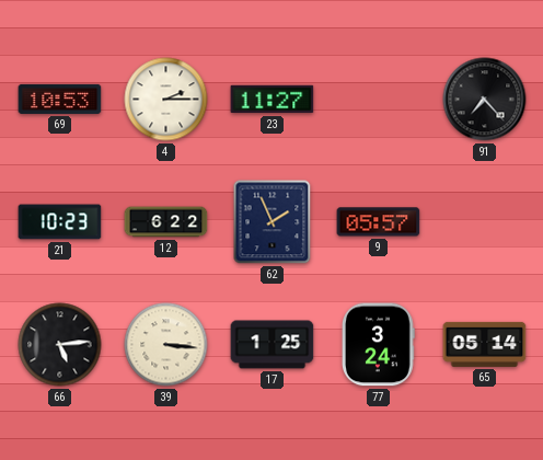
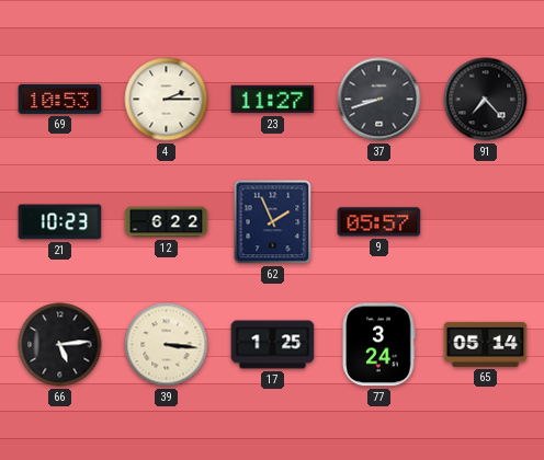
37: none -> 8:42
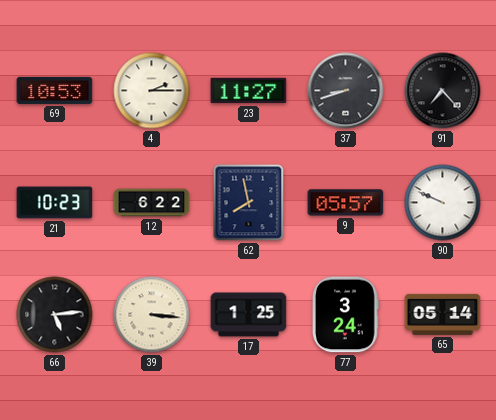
62: 1:56 -> 7:58
90: none -> 9:49
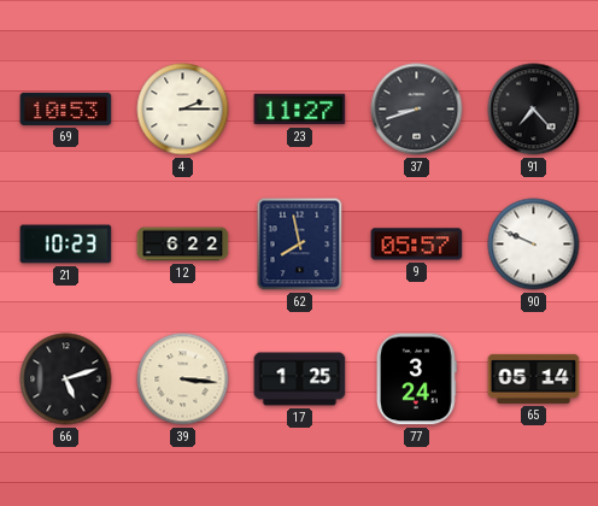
66: 5:14 -> 5:12
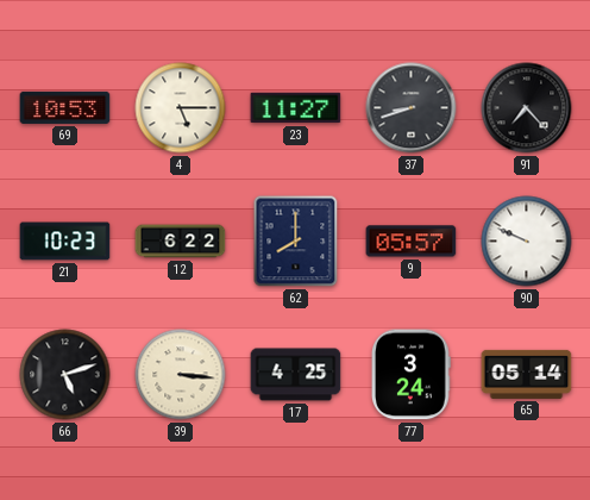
4: 2:15 -> 5:15
62: 7:58 -> 8:00
17: 1:25 -> 4:25
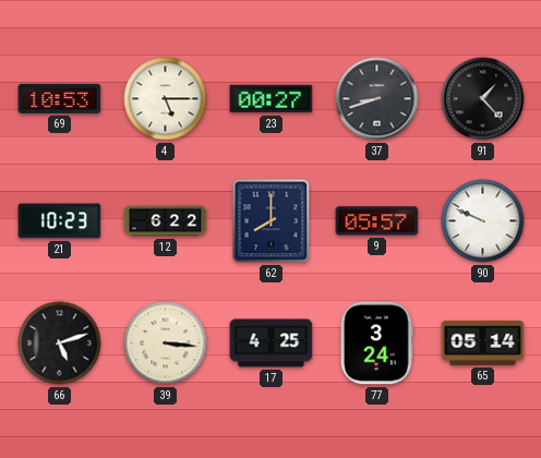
23: 11:27 -> 00:27
91: 7:23 -> 1:23
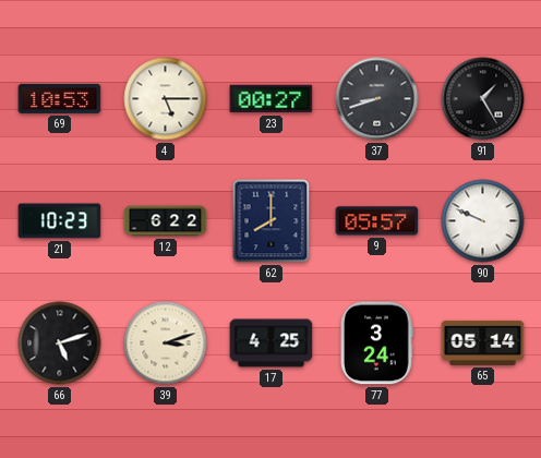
91: 1:23 -> 1:25
39: 3:16 -> 3:12
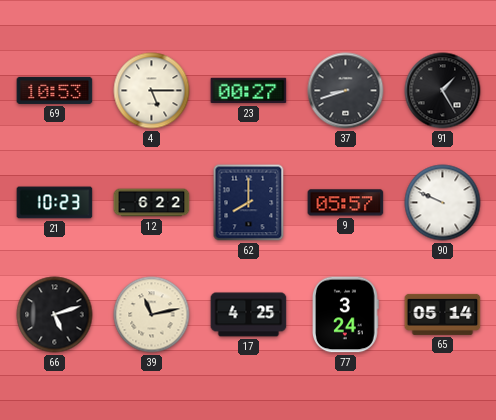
39: 3:12 -> 11:13
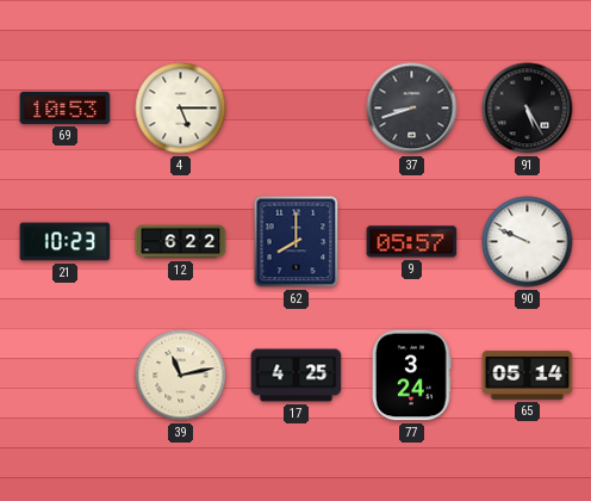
23: 00:27 -> none
91: 1:25 -> 5:25
66: 5:12 -> none
